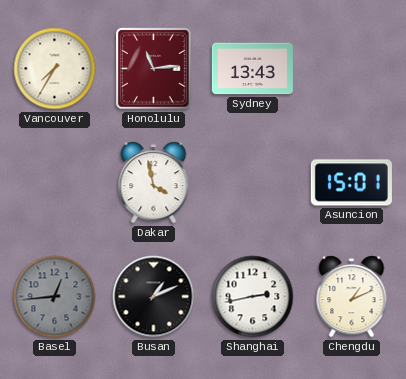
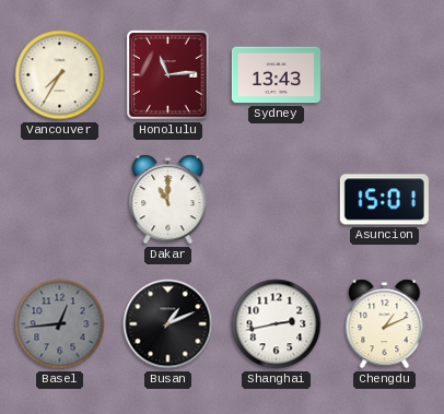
Dakar: 3:58 -> 11:00
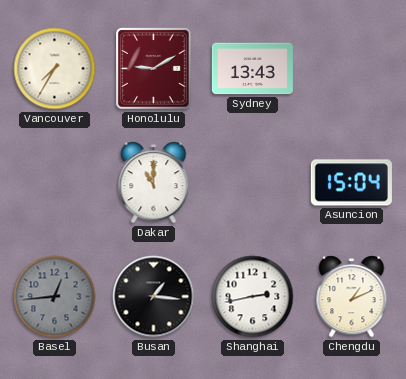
Honolulu: 11:14 -> 9:10
Asuncion: 15:01 -> 15:04
Busan: 1:11 -> 1:16
